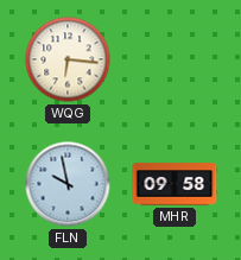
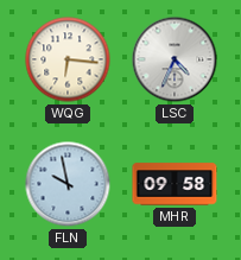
LSC: none -> 4:34
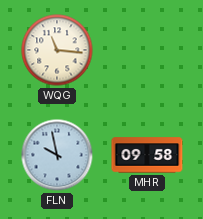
WQG: 6:16 -> 11:16
LSC: 4:34 -> none
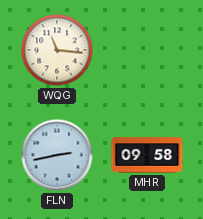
FLN: 9:58 -> 2:43
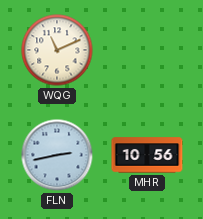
WQG: 11:16 -> 11:11
MHR: 09:58 -> 10:56
